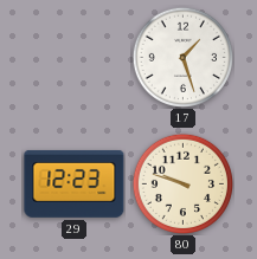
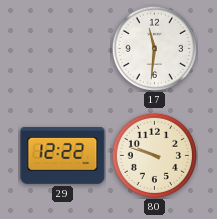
17: 1:27 -> 11:31
29: 12:23 -> 12:22
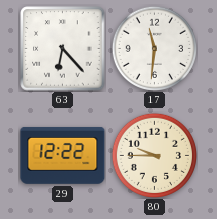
63: none -> 6:23
80: 9:48 -> 9:45
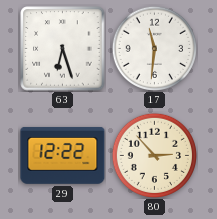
63: 6:23 -> 6:27
80: 9:45 -> 2:53
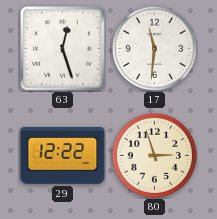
63: 6:27 -> 12:27
80: 2:53 -> 2:57
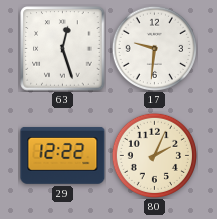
17: 11:31 -> 9:31
80: 2:57 -> 2:04
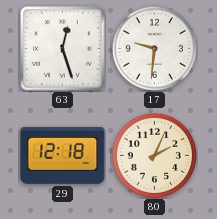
29: 12:22 -> 12:18
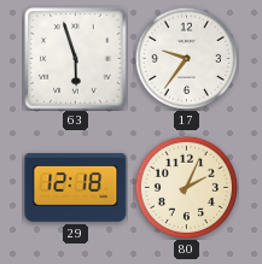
63: 12:27 -> 5:57
17: 9:31 -> 9:36
